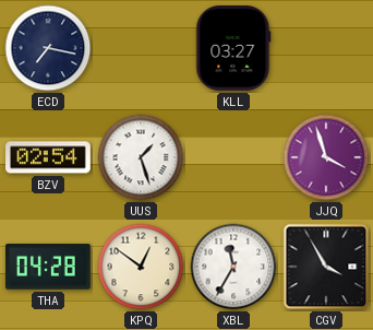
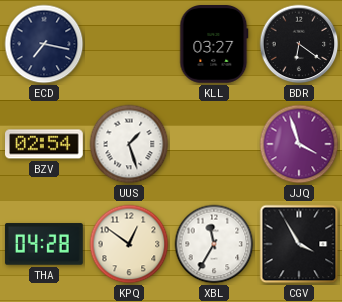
BDR: none -> 6:21
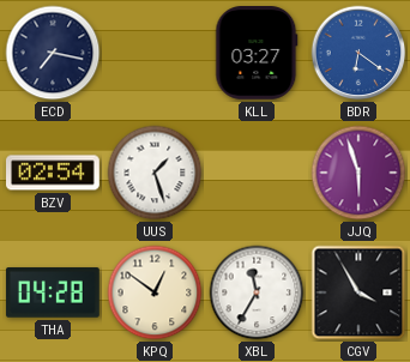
BDR dial: black -> blue
JJQ: 3:57 -> 5:57
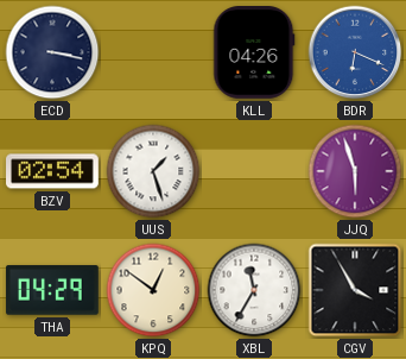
ECD: 7:17 -> 3:17
KLL: 03:27 -> 04:26
BDR: 6:21 -> 6:19
THA: 04:28 -> 04:29
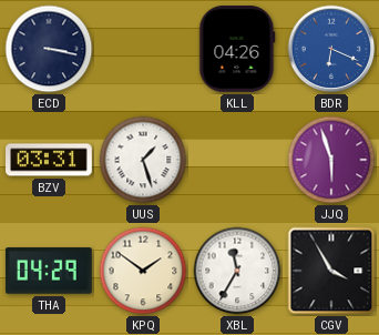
BZV: 02:54 -> 03:31
KPQ: 12:51 -> 1:51
